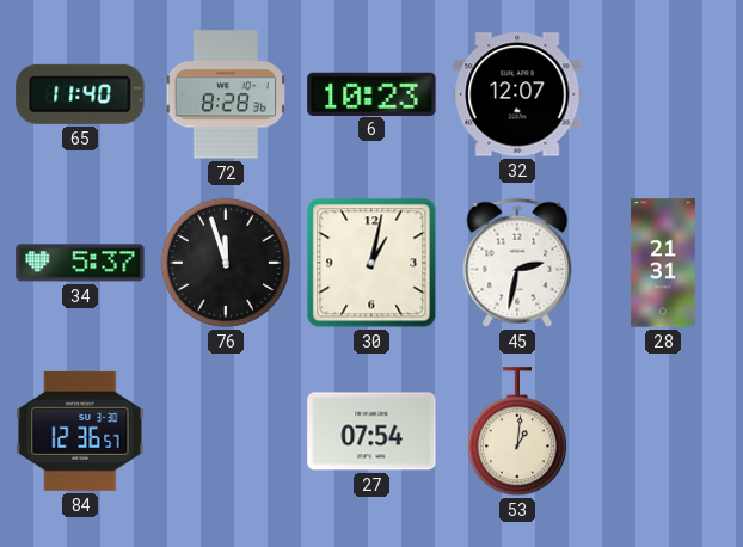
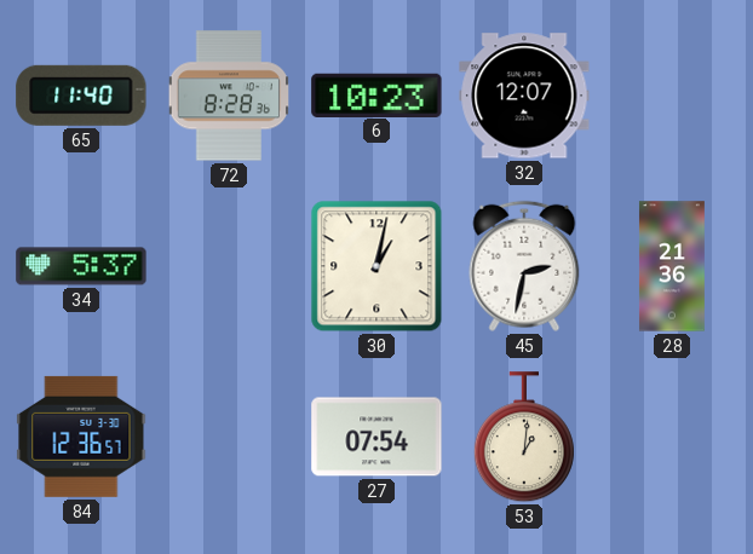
76: 11:57 -> none
28: 21:31 -> 21:36
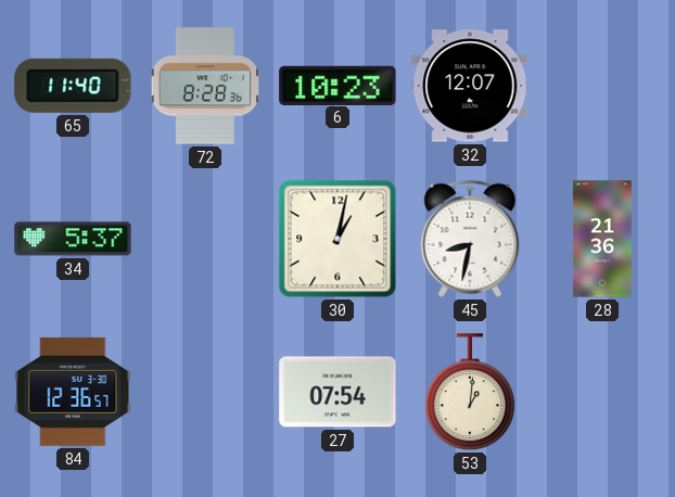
45: 2:32 -> 8:32
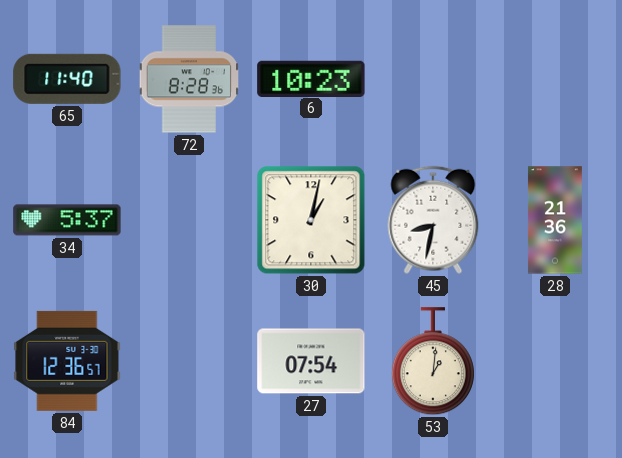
32: 12:07 -> none
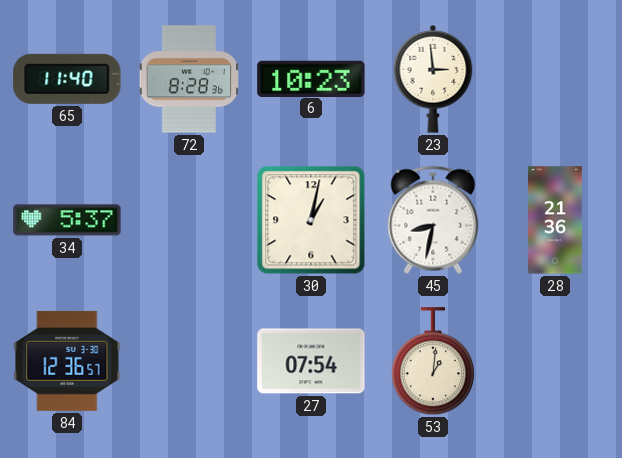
23: none -> 2:59
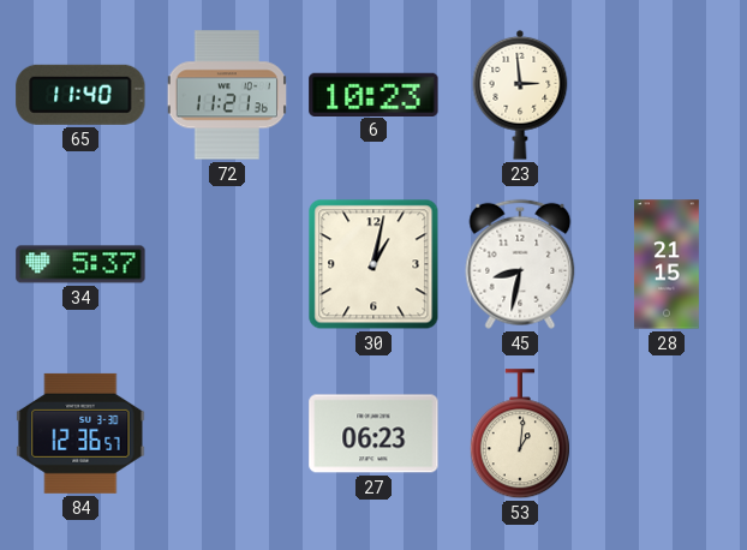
72: 8:28 -> 11:21
28: 21:36 -> 21:15
27: 07:54 -> 06:23
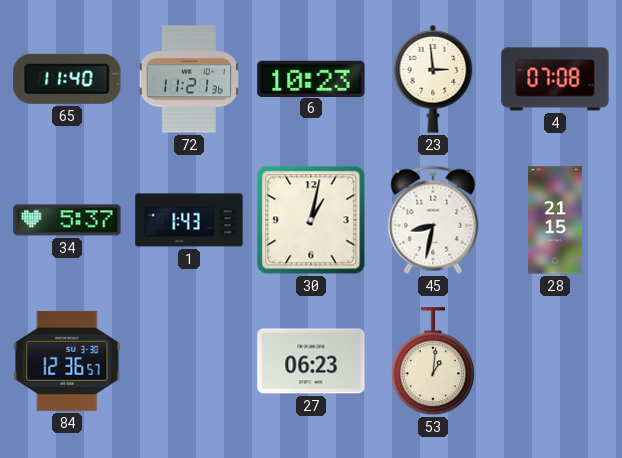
4: none -> 07:08
1: none -> 1:43
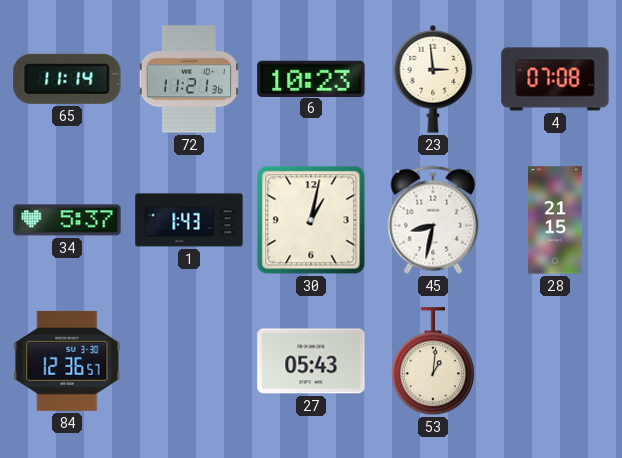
65: 11:40 -> 11:14
27: 06:23 -> 05:43
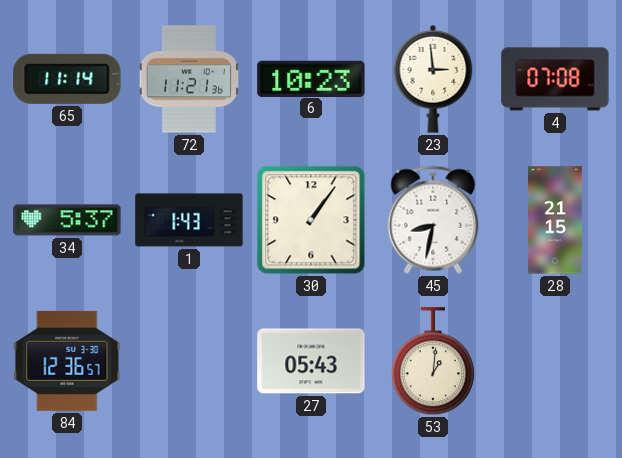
30: 1:02 -> 1:06
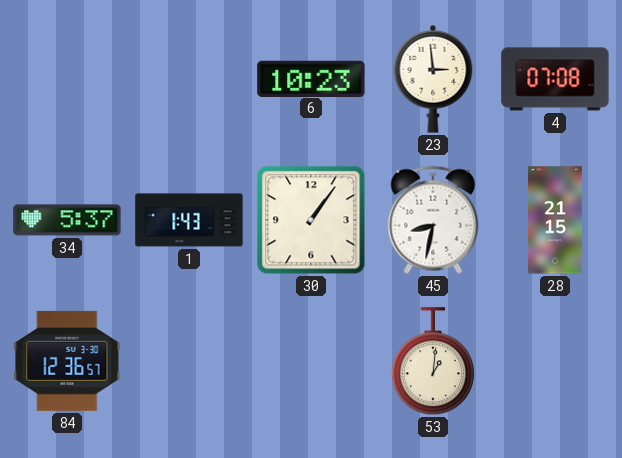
65: 11:14 -> none
72: 11:21 -> none
27: 05:43 -> none
